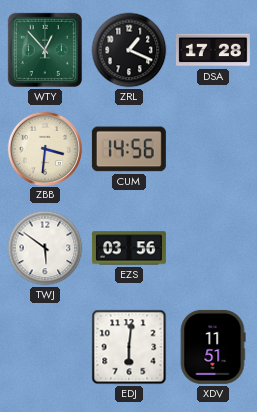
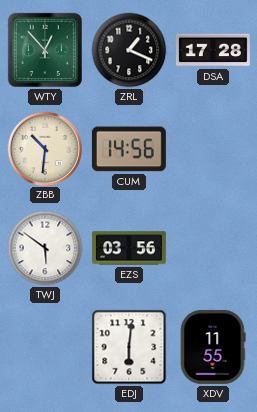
ZBB: 3:31 -> 10:31
XDV: 11:51 -> 11:55
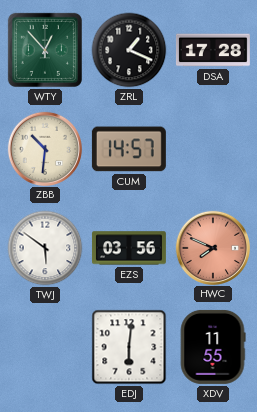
CUM: 14:56 -> 14:57
HWC: none -> 7:49
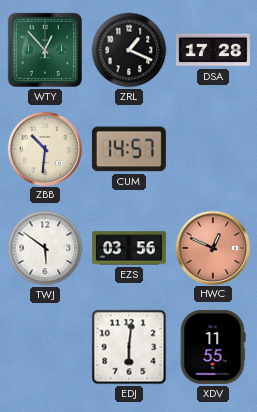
HWC: 7:49 -> 12:49
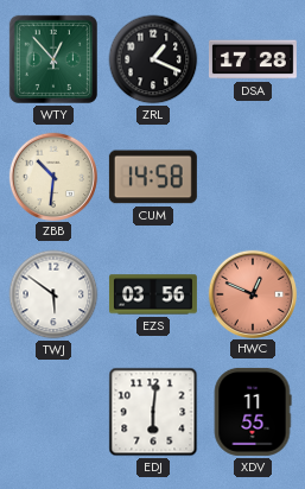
CUM: 14:57 -> 14:58
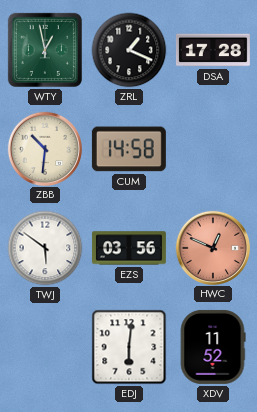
WTY: 12:53 -> 12:58
XDV: 11:55 -> 11:52
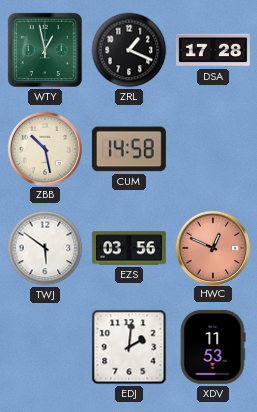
ZBB: 10:31 -> 10:28
EDJ: 6:01 -> 2:01
XDV: 11:52 -> 11:53
